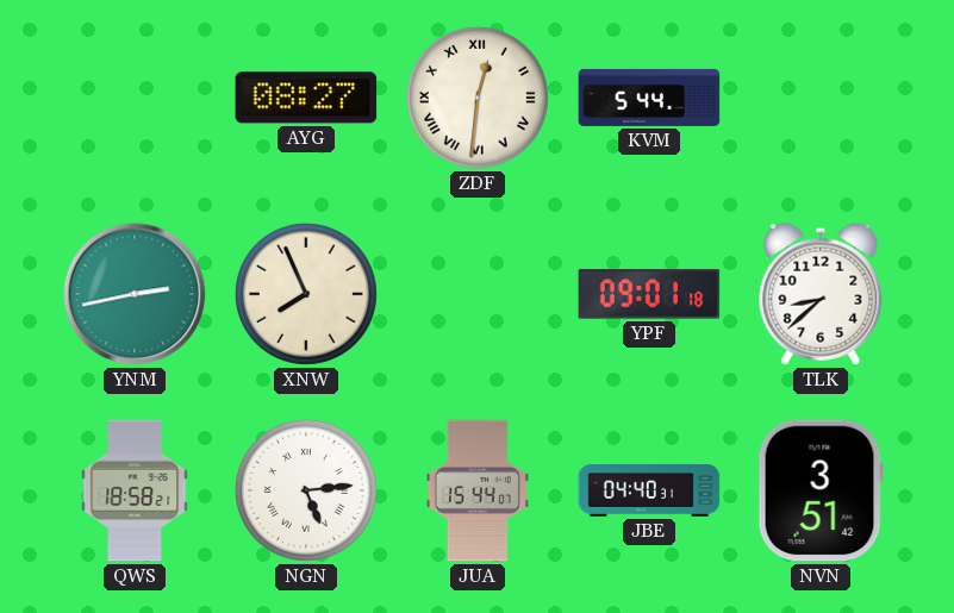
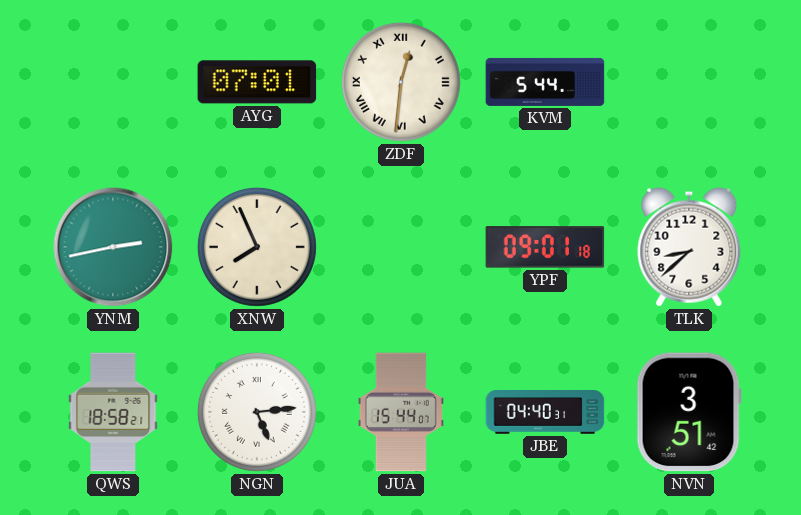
AYG: 08:27 -> 07:01
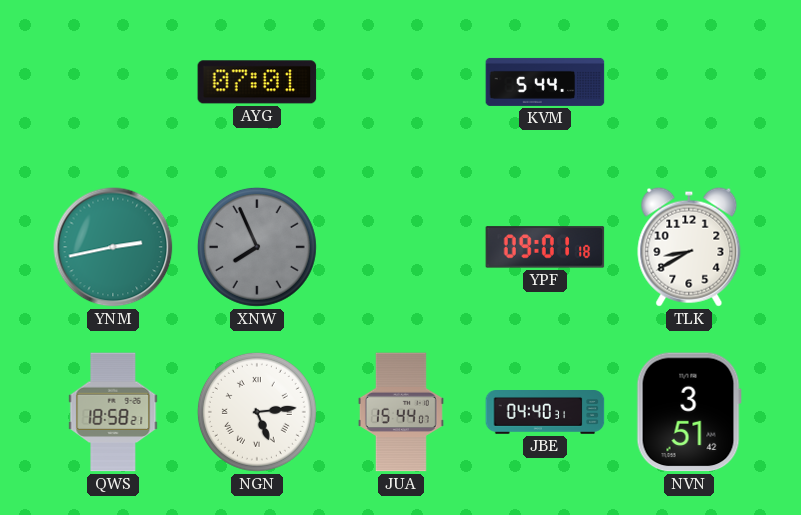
ZDF: 12:31 -> none
XNW dial: cream -> grey
TLK: 8:38 -> 8:40
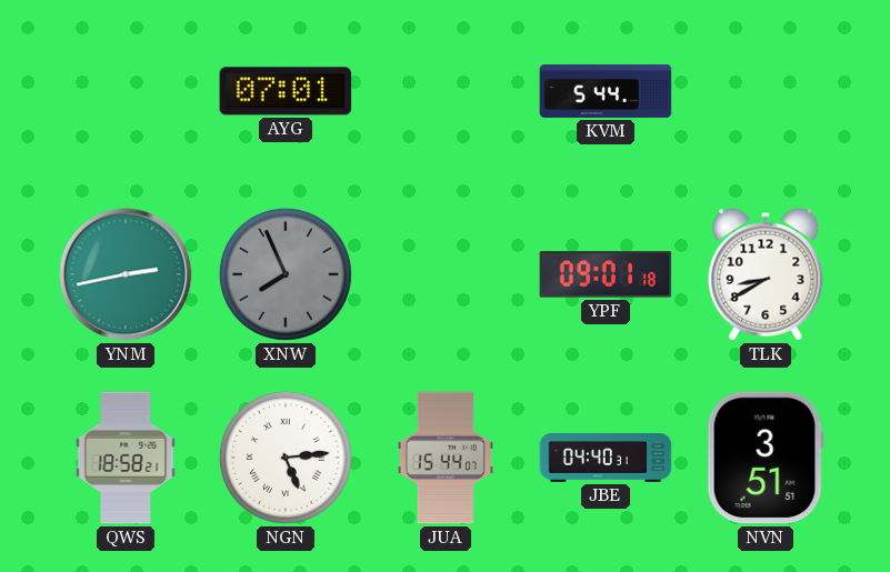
NVN: 3:51:42 -> 3:51:51
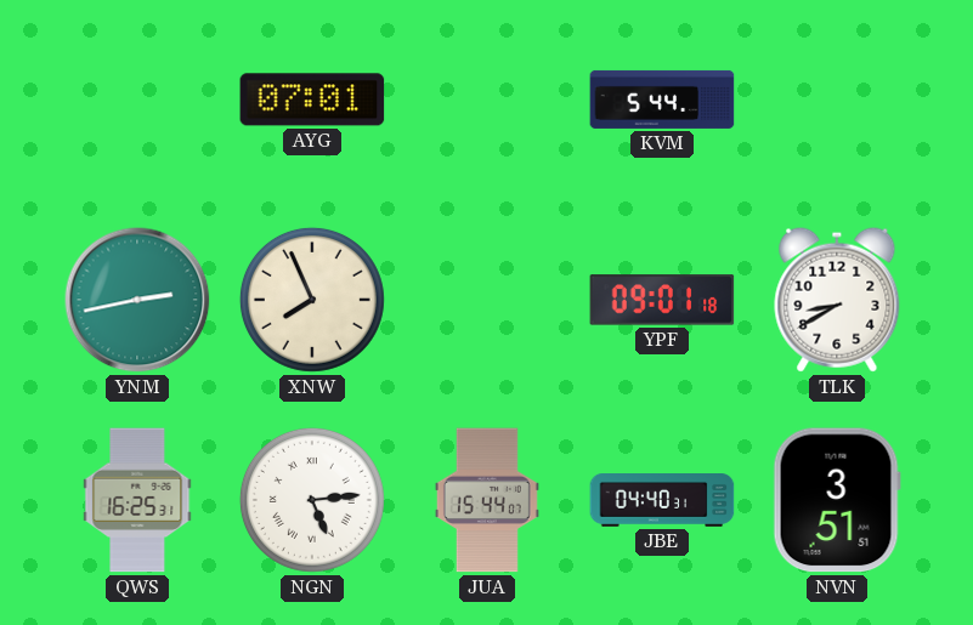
XNW dial: grey -> cream
QWS: 18:58 -> 16:25
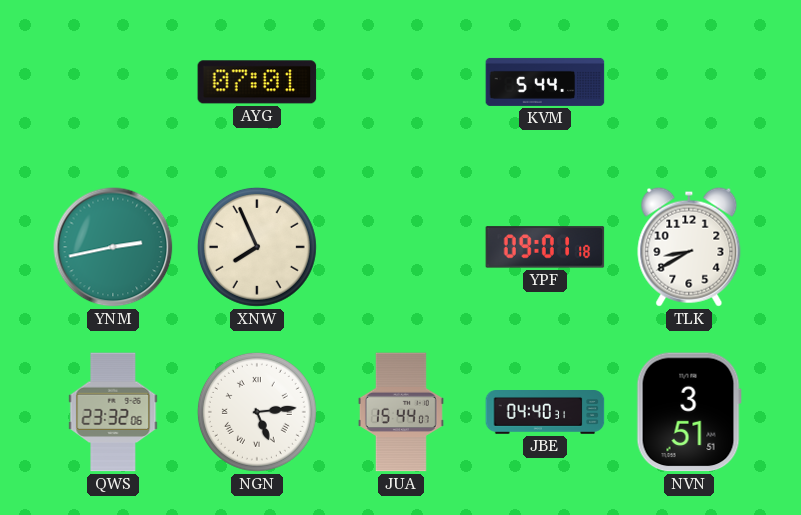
QWS: 16:25 -> 23:32
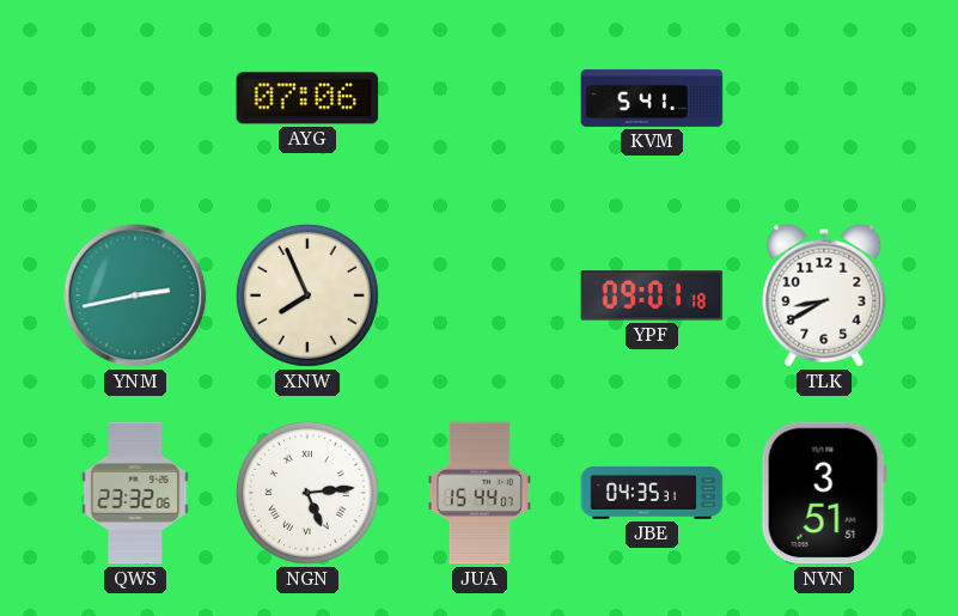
AYG: 07:01 -> 07:06
KVM: 5:44 -> 5:41
JBE: 04:40 -> 04:35
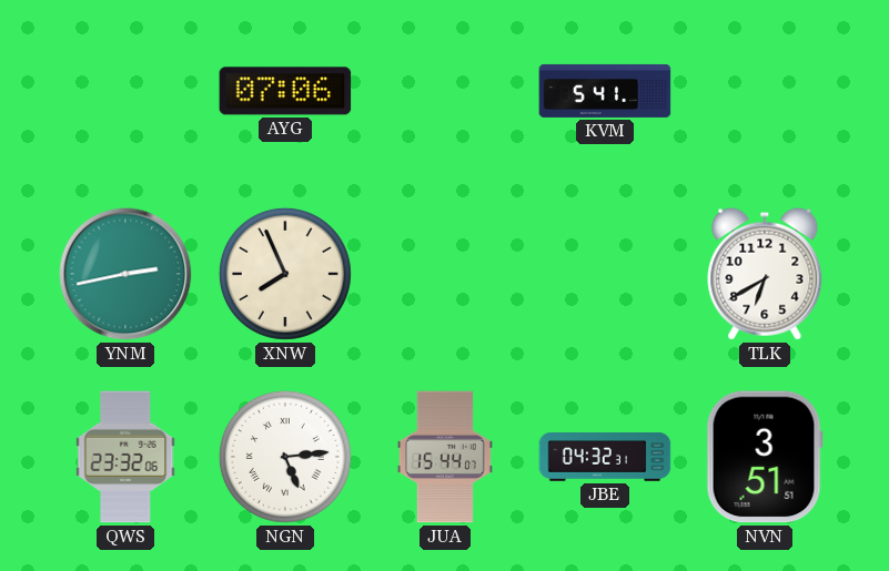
YPF: 09:01 -> none
TLK: 8:40 -> 6:40
JBE: 04:35 -> 04:32
